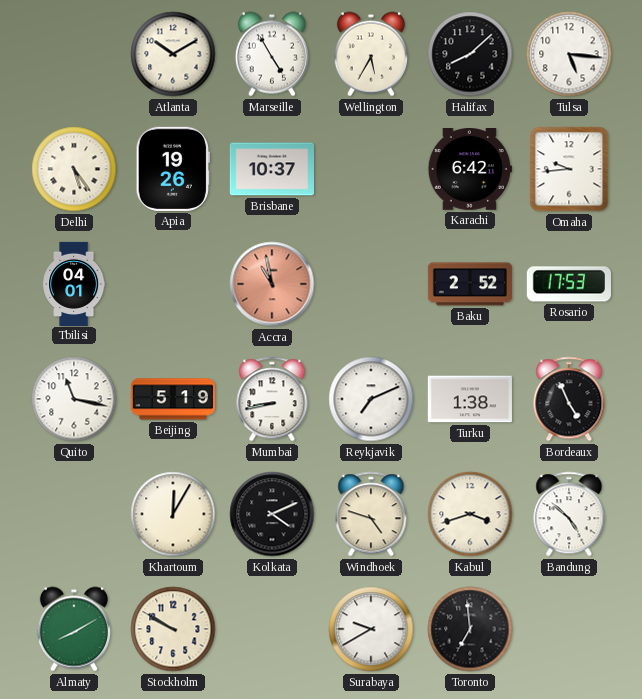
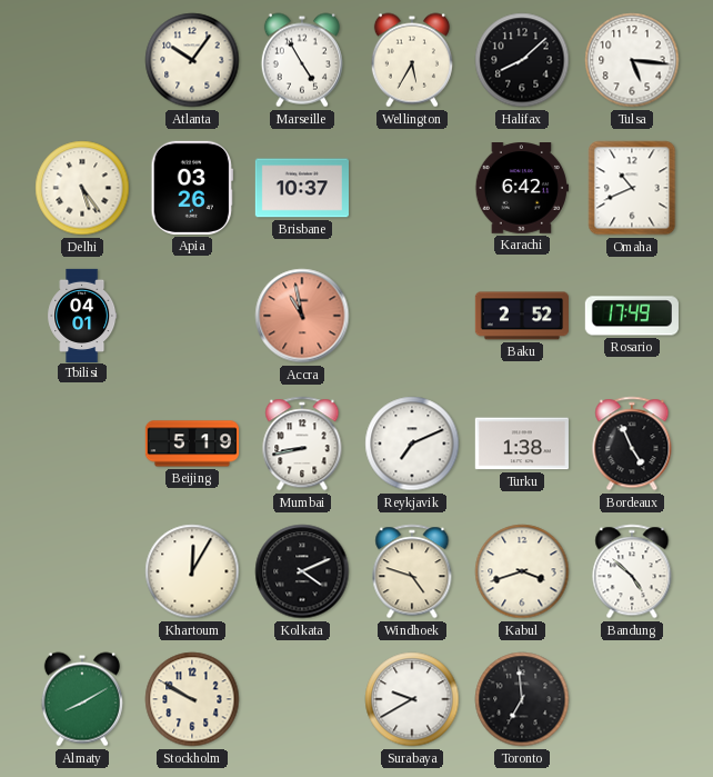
Atlanta: 10:10 -> 10:06
Apia: 19:26 -> 03:26
Omaha: 9:44 -> 10:41
Rosario: 17:53 -> 17:49
Quito: 11:17 -> none
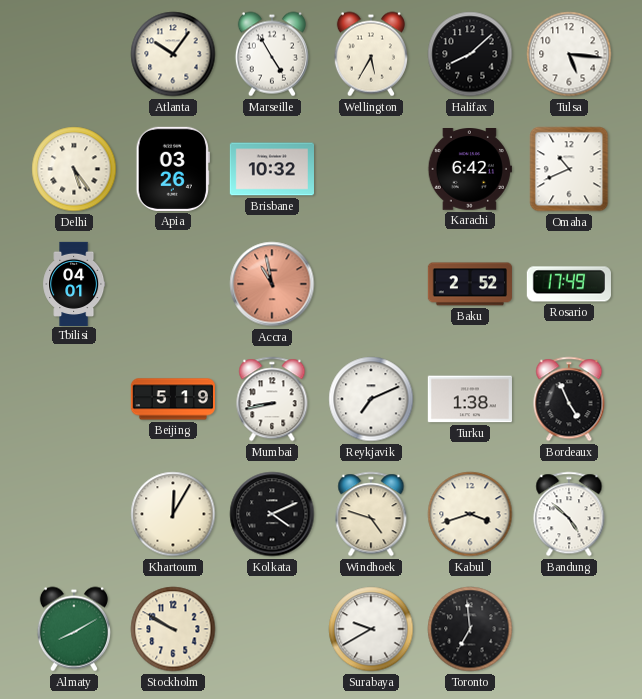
Brisbane: 10:37 -> 10:32
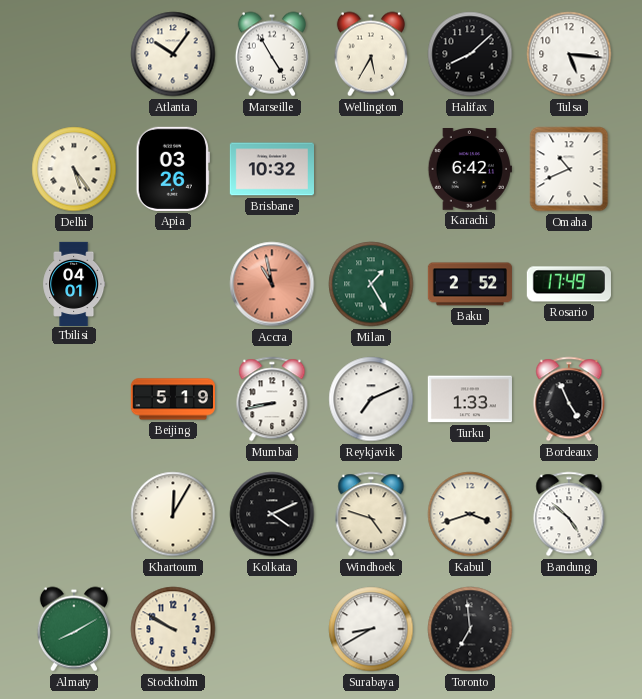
Milan: none -> 1:25
Turku: 1:38 -> 1:33
Surabaya: 9:40 -> 8:40
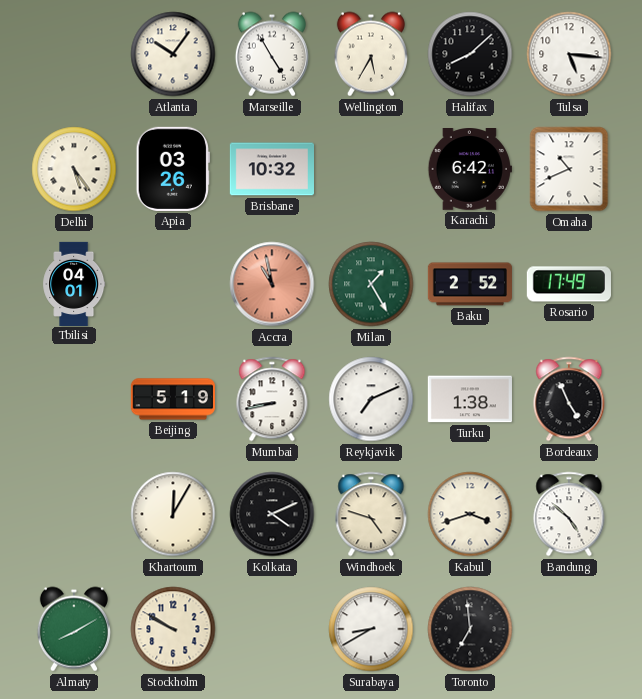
Turku: 1:33 -> 1:38
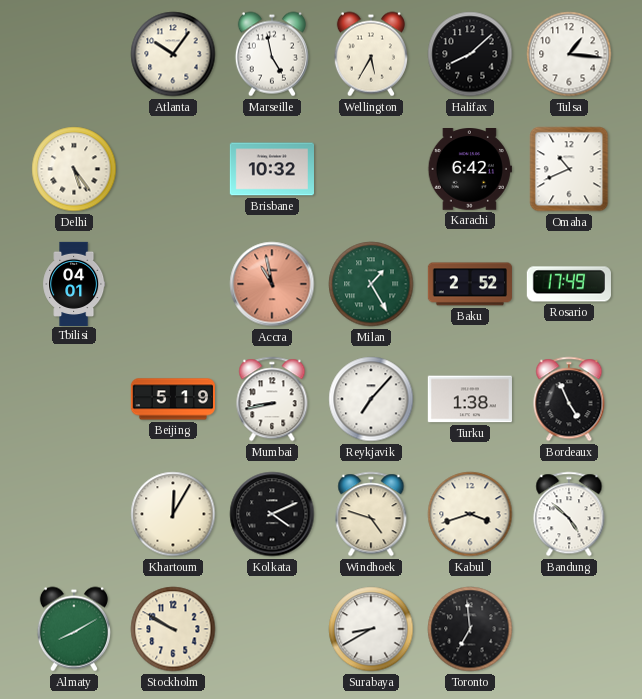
Marseille: 4:55 -> 4:58
Tulsa: 5:16 -> 1:16
Apia: 03:26 -> none
Reykjavik: 7:11 -> 7:07
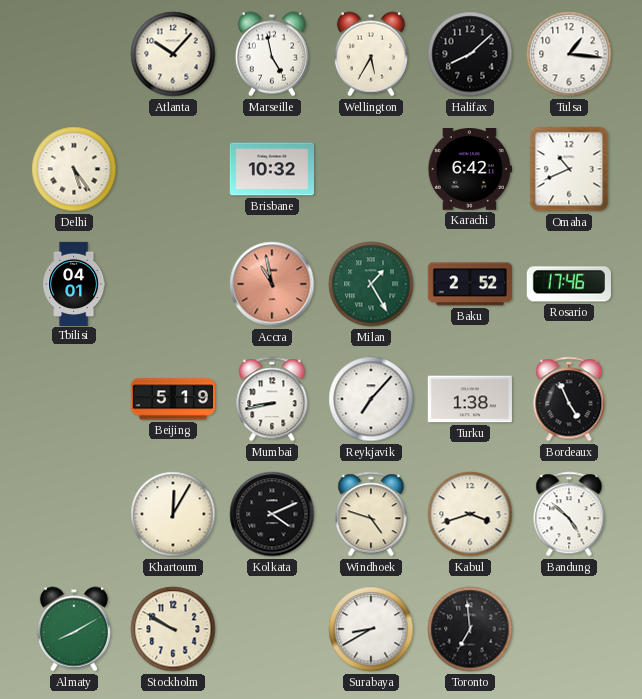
Atlanta: 10:06 -> 10:07
Rosario: 17:49 -> 17:46
